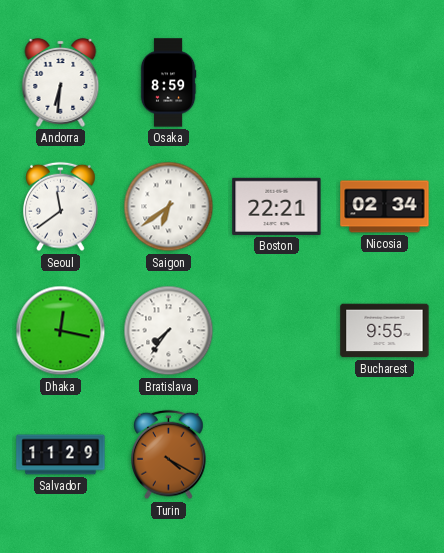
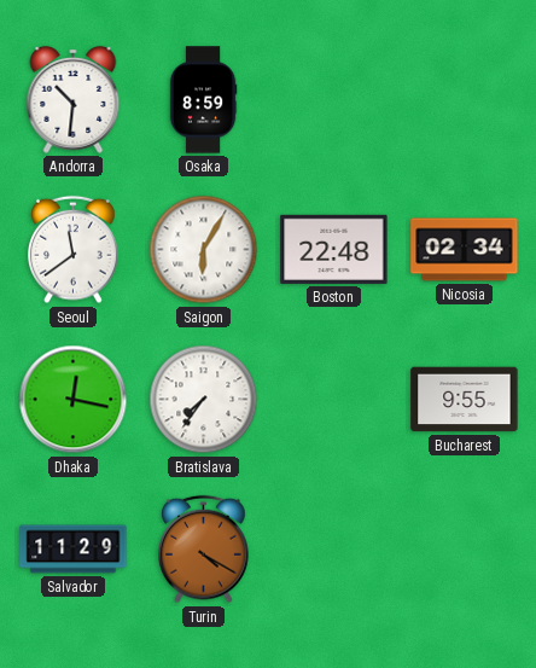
Andorra: 6:31 -> 10:31
Saigon: 6:39 -> 6:05
Boston: 22:21 -> 22:48
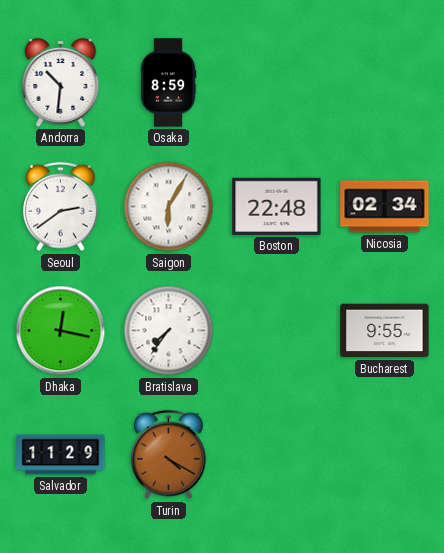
Seoul: 11:39 -> 2:39
